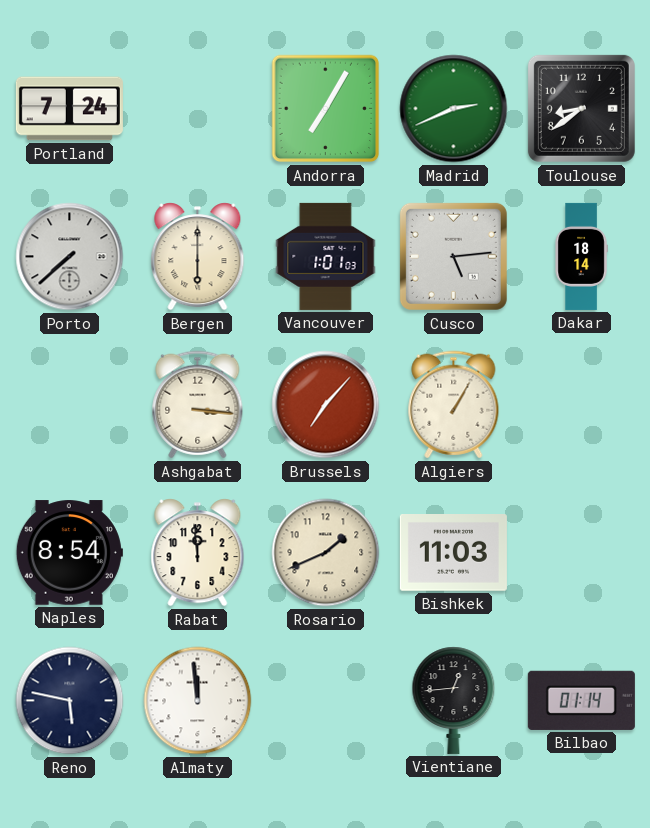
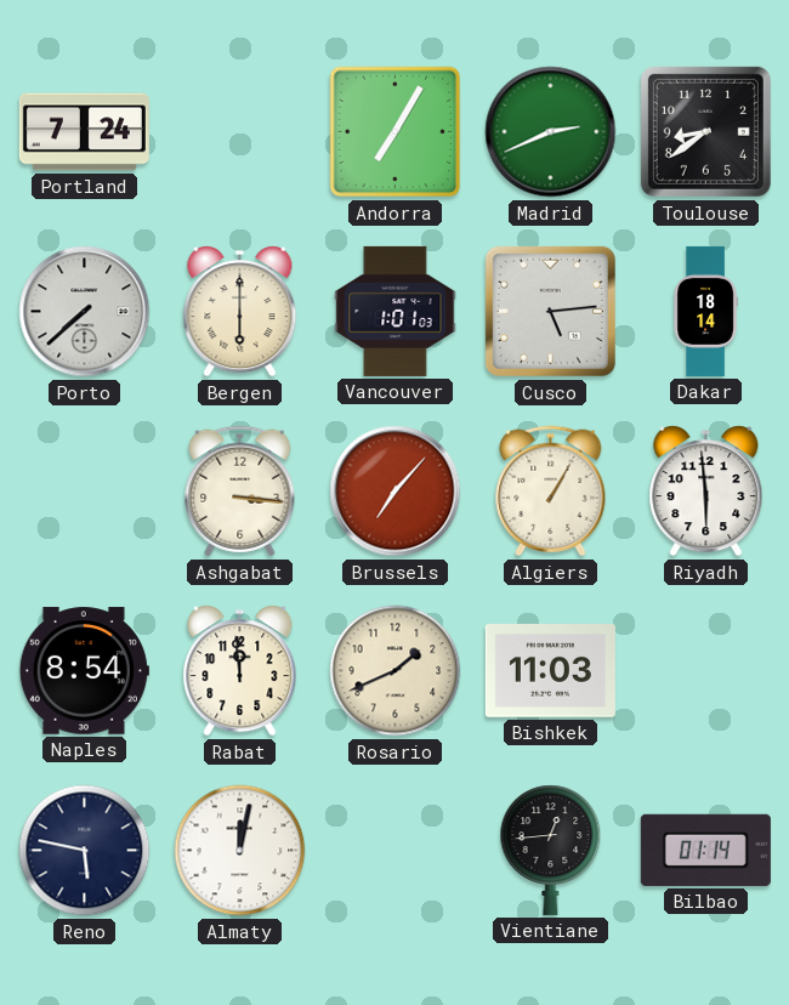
Riyadh: none -> 5:59
Almaty: 11:59 -> 12:02
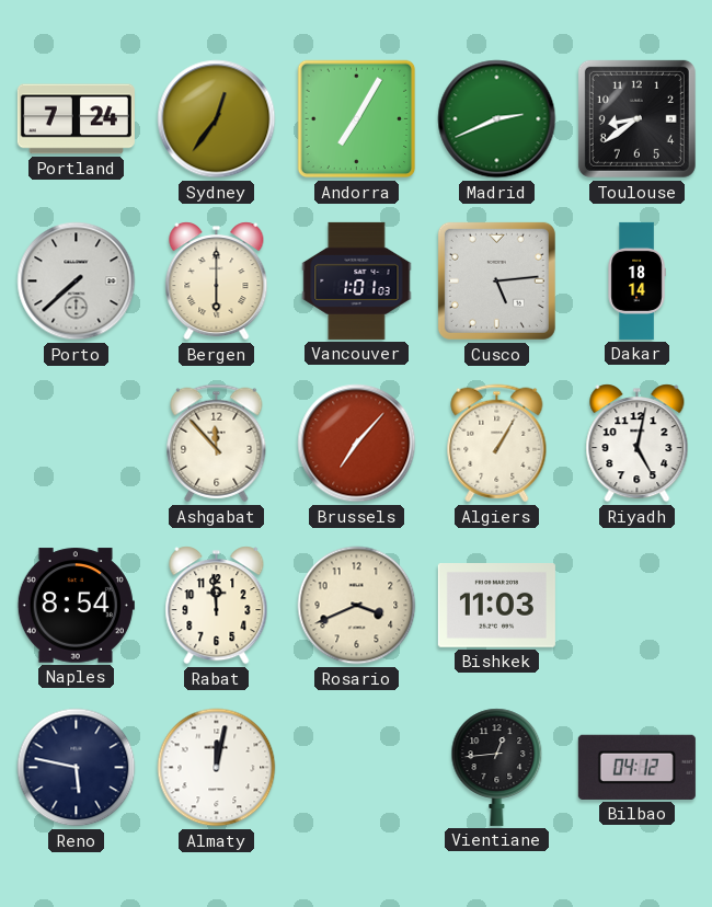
Sydney: none -> 12:36
Ashgabat: 3:16 -> 11:53
Riyadh: 5:59 -> 5:02
Rosario: 1:41 -> 3:41
Bilbao: 01:14 -> 04:12
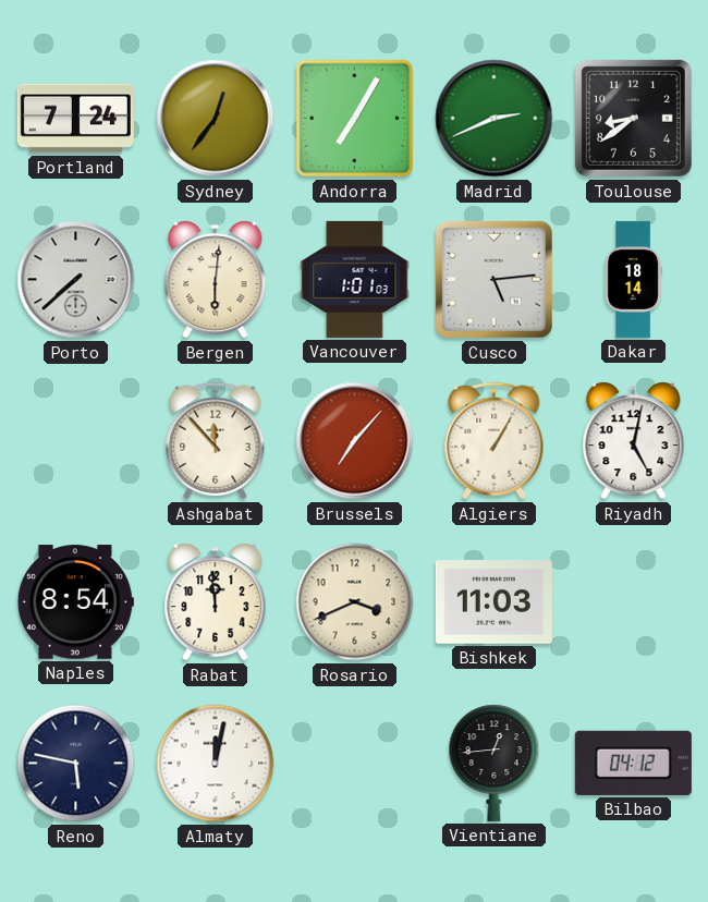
Bergen: 6:00 -> 6:01
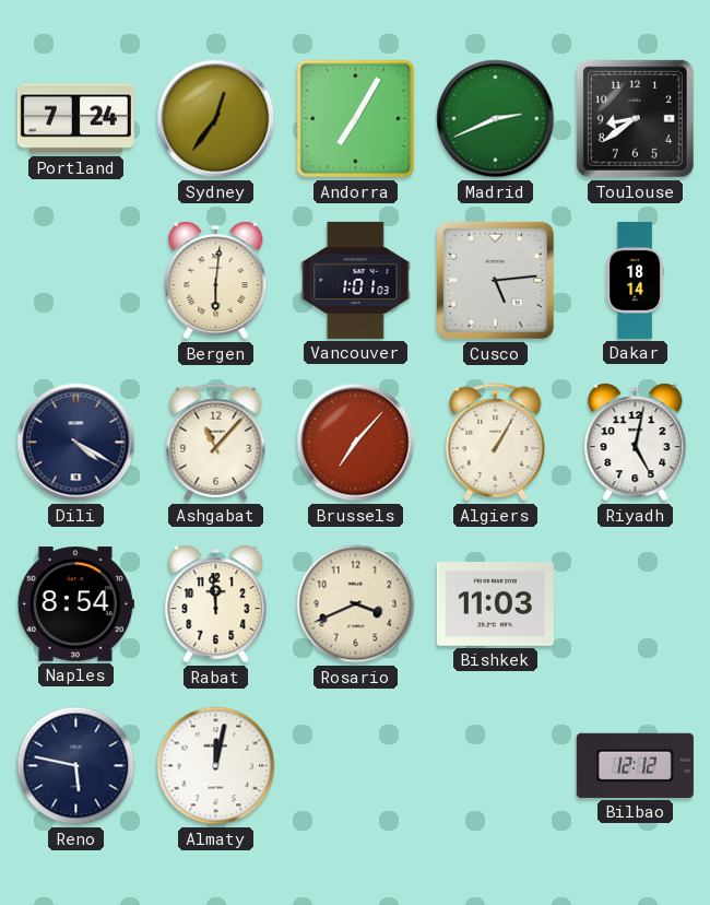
Porto: 7:38 -> none
Dili: none -> 4:20
Ashgabat: 11:53 -> 11:07
Vientiane: 12:44 -> none
Bilbao: 04:12 -> 12:12
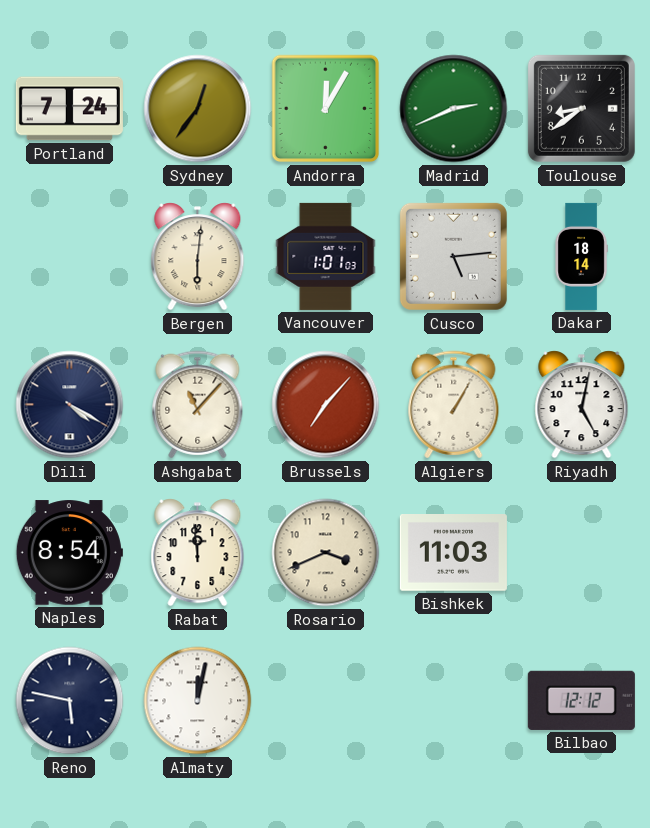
Andorra: 7:05 -> 12:05
